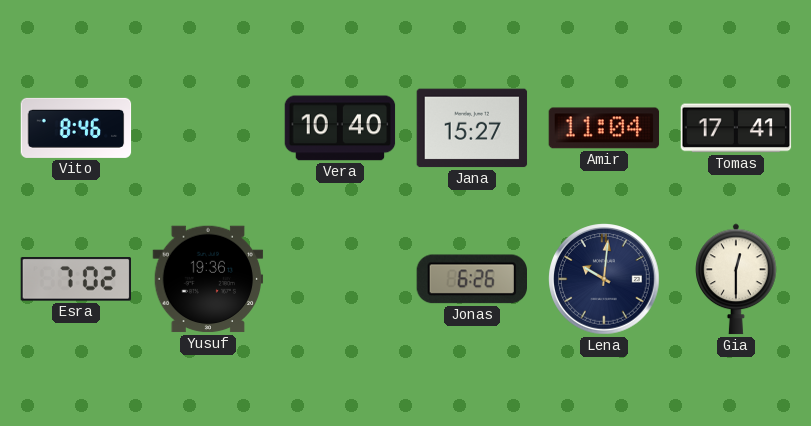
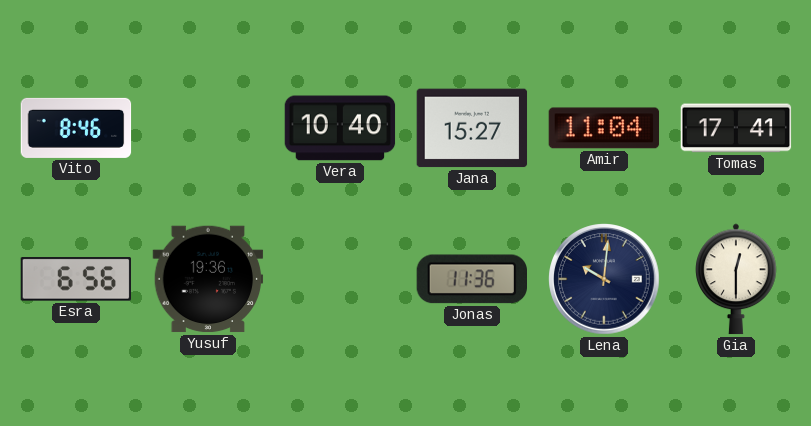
Esra: 7:02 -> 6:56
Jonas: 6:26 -> 11:36
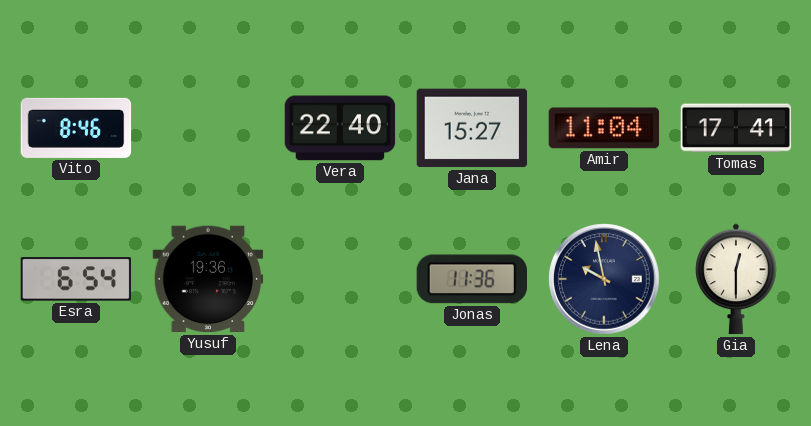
Vera: 10:40 -> 22:40
Esra: 6:56 -> 6:54
Lena: 10:01 -> 9:58
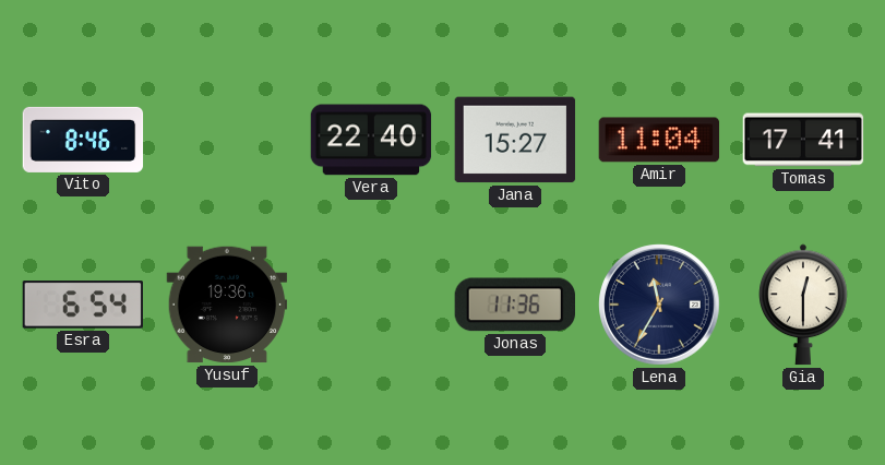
Lena: 9:58 -> 11:35
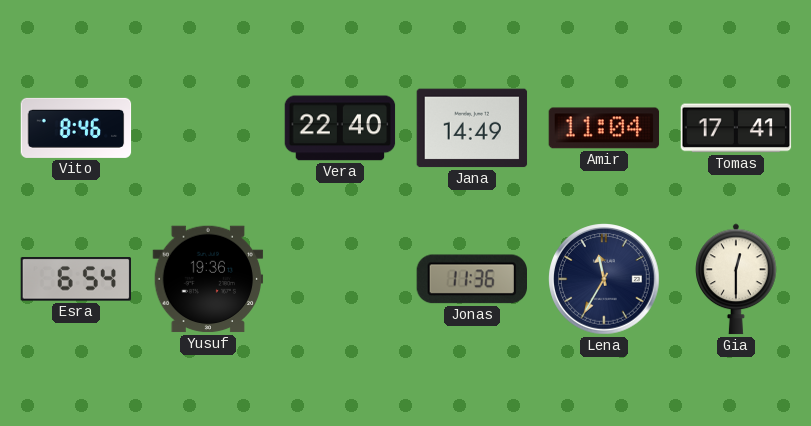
Jana: 15:27 -> 14:49
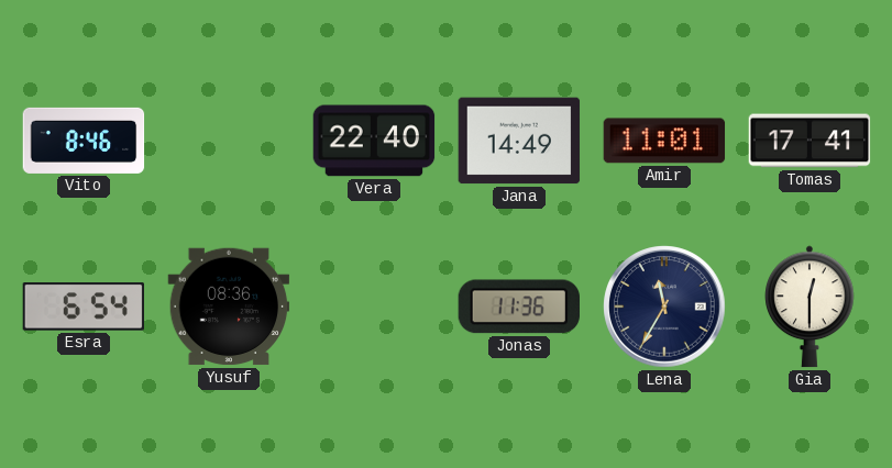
Amir: 11:04 -> 11:01
Yusuf: 19:36 -> 08:36
